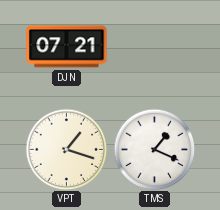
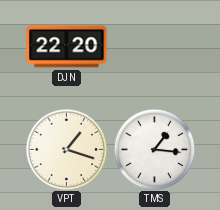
DJN: 07:21 -> 22:20
TMS: 1:19 -> 1:16
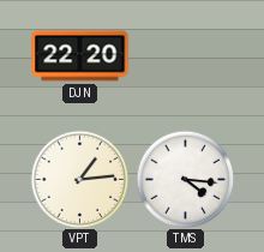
VPT: 1:18 -> 1:14
TMS: 1:16 -> 4:16
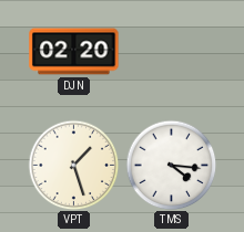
DJN: 22:20 -> 02:20
VPT: 1:14 -> 1:27
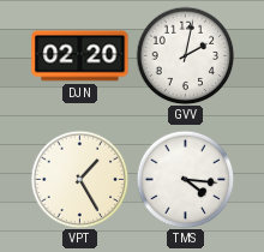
GVV: none -> 2:02
VPT: 1:27 -> 1:25
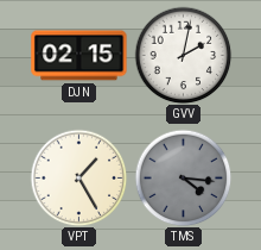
DJN: 02:20 -> 02:15
TMS dial: white -> grey
